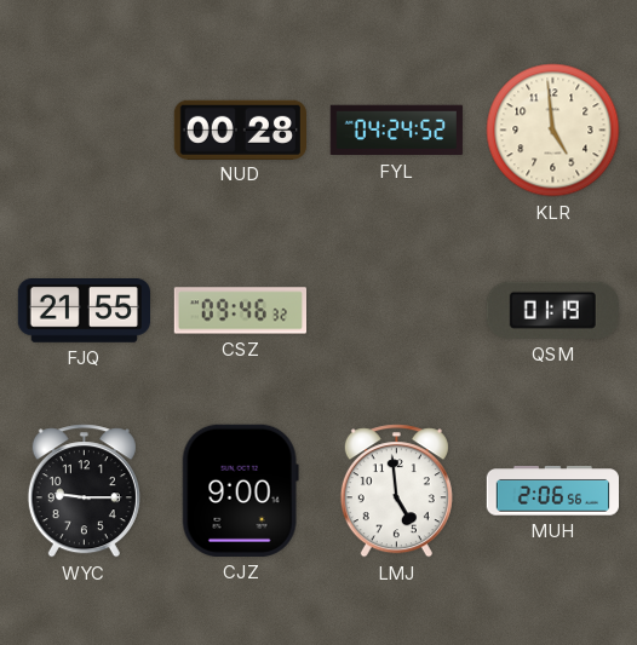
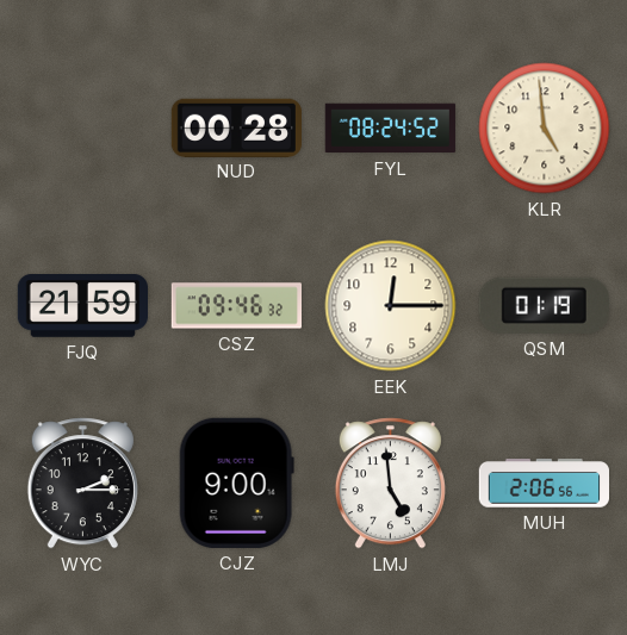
FYL: 04:24 -> 08:24
FJQ: 21:55 -> 21:59
EEK: none -> 12:15
WYC: 9:15 -> 2:15
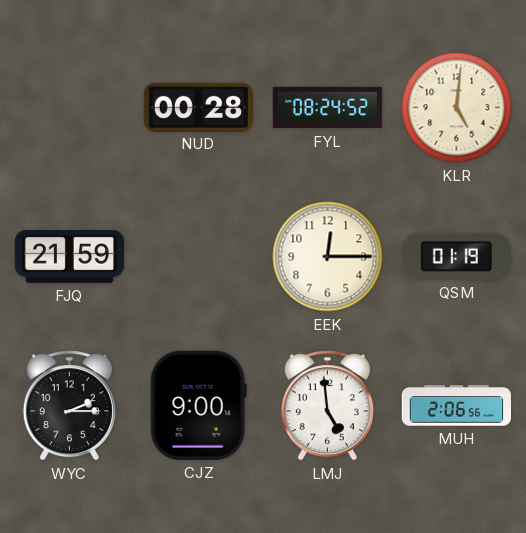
KLR: 4:59 -> 5:01
CSZ: 09:46 -> none
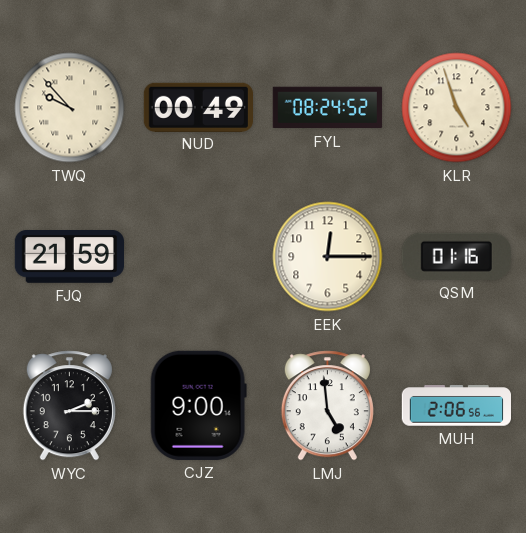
TWQ: none -> 9:53
NUD: 00:28 -> 00:49
KLR: 5:01 -> 4:57
QSM: 01:19 -> 01:16
